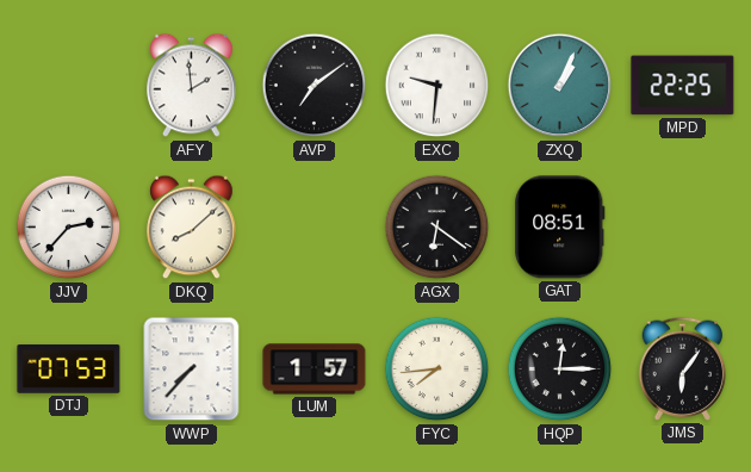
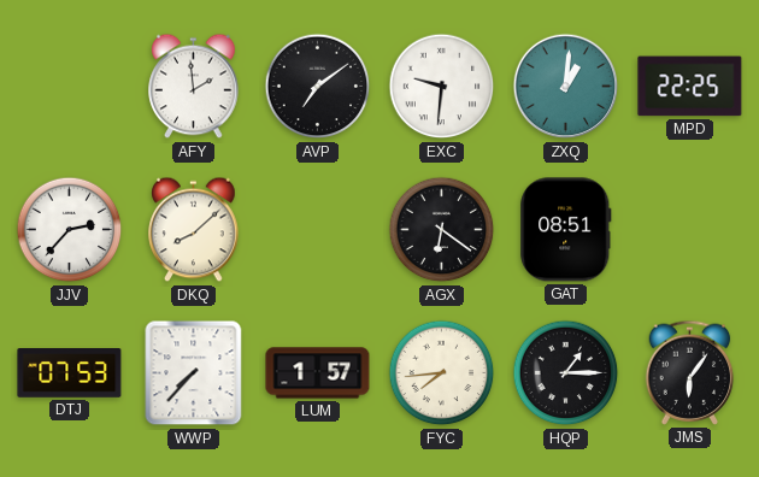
ZXQ: 1:04 -> 1:01
HQP: 12:15 -> 1:15
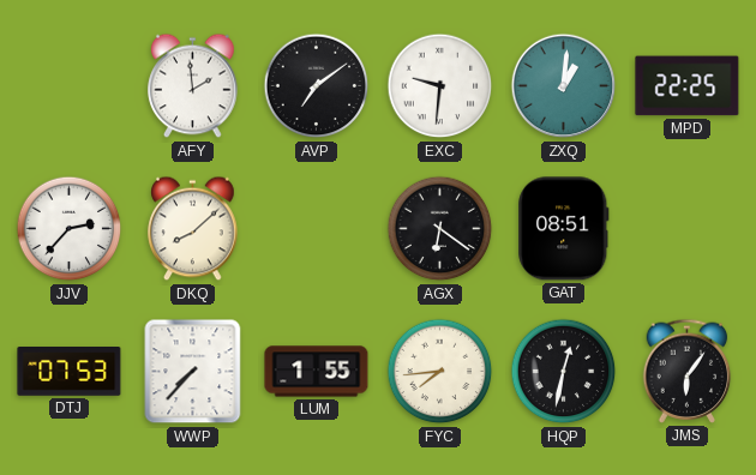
LUM: 1:57 -> 1:55
HQP: 1:15 -> 12:32
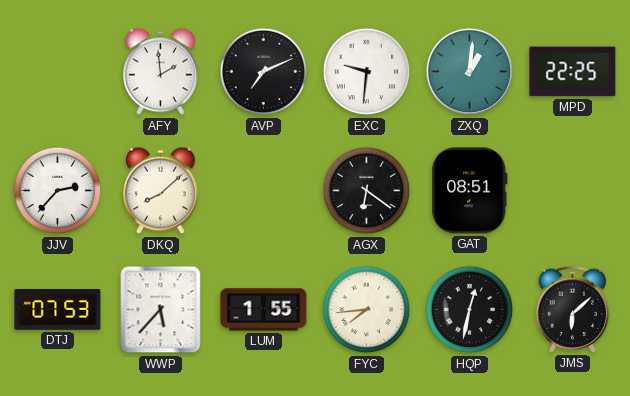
AVP: 7:09 -> 7:11
WWP: 7:37 -> 5:37
JMS: 6:06 -> 6:08
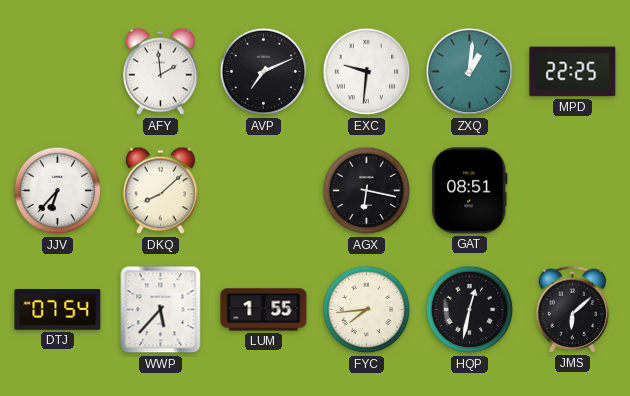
JJV: 2:37 -> 6:37
AGX: 6:21 -> 6:17
DTJ: 07:53 -> 07:54
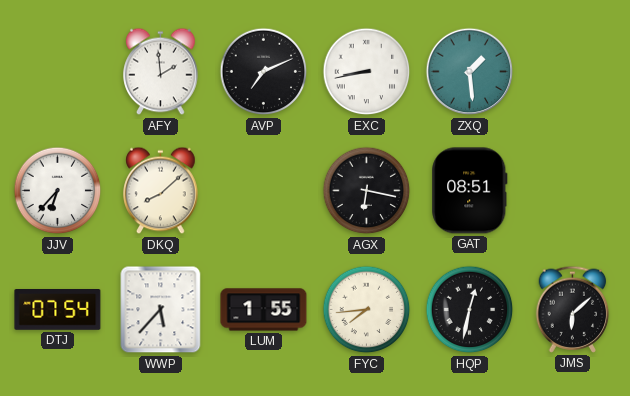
EXC: 9:31 -> 8:43
ZXQ: 1:01 -> 1:29
MPD: 22:25 -> none
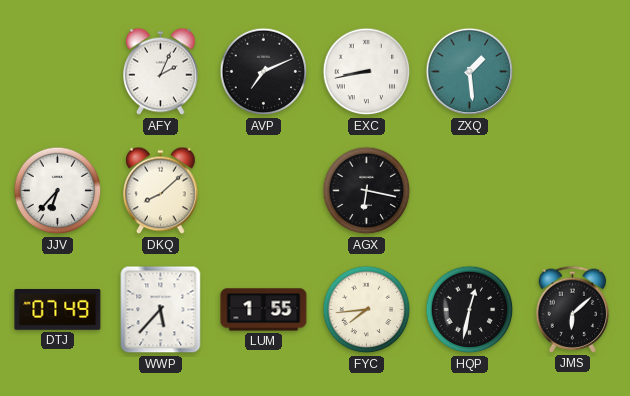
AFY: 1:59 -> 2:04
GAT: 08:51 -> none
DTJ: 07:54 -> 07:49
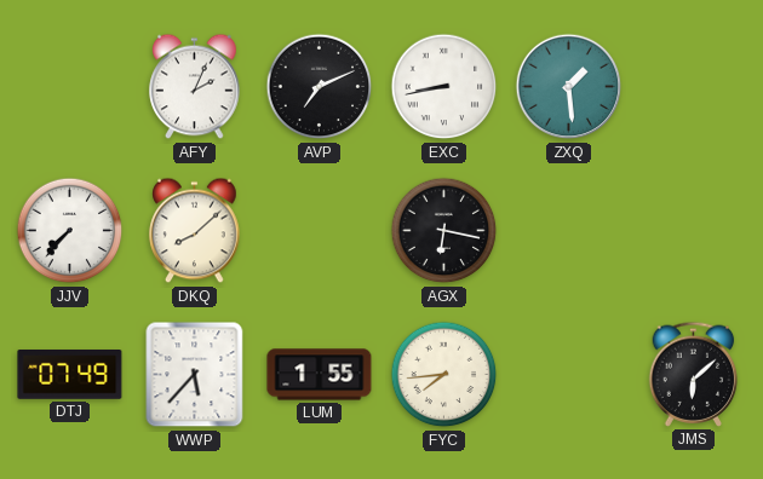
JJV: 6:37 -> 7:37
HQP: 12:32 -> none
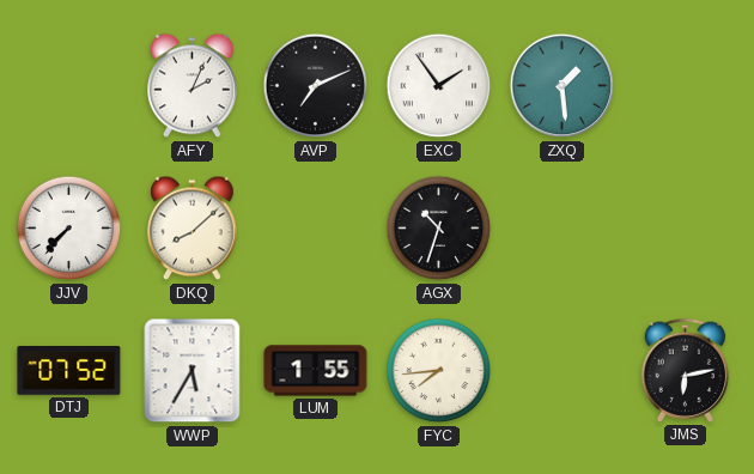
EXC: 8:43 -> 1:54
AGX: 6:17 -> 10:33
DTJ: 07:49 -> 07:52
WWP: 5:37 -> 5:35
JMS: 6:08 -> 6:13
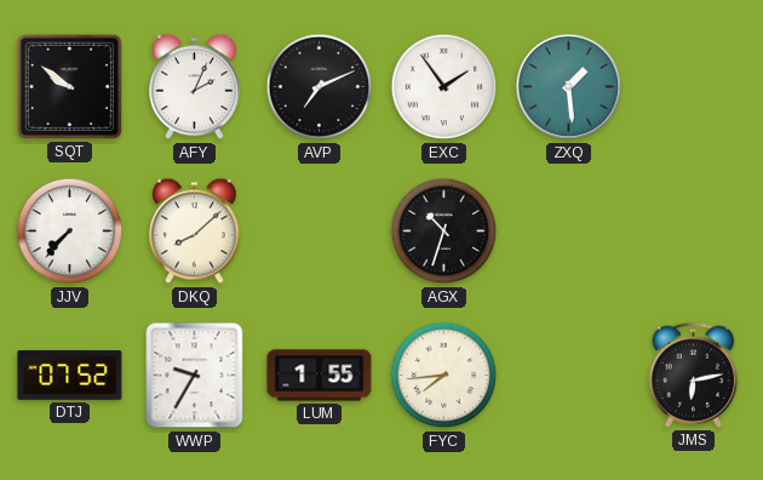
SQT: none -> 9:51
WWP: 5:35 -> 9:35
